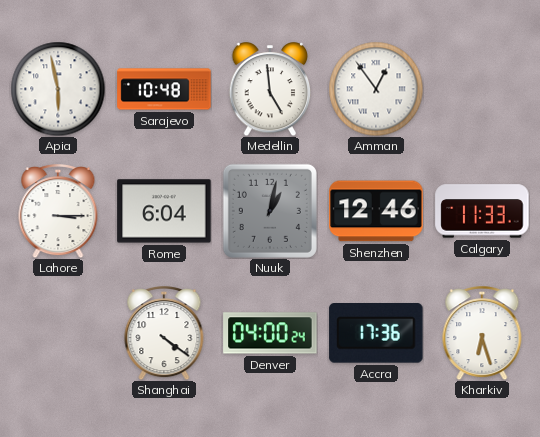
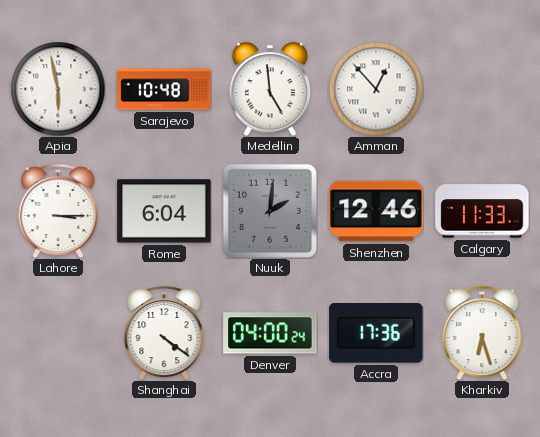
Amman: 12:54 -> 12:53
Nuuk: 1:02 -> 2:01
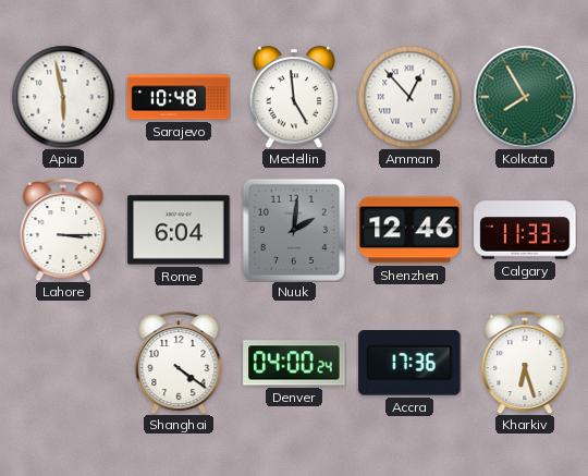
Kolkata: none -> 7:55
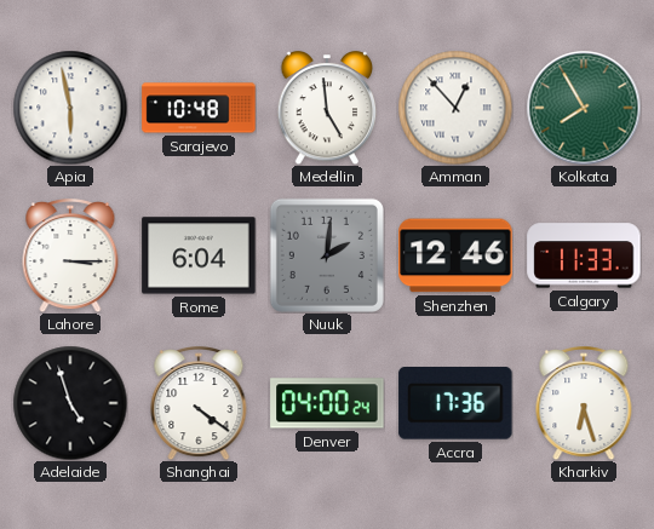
Adelaide: none -> 4:57
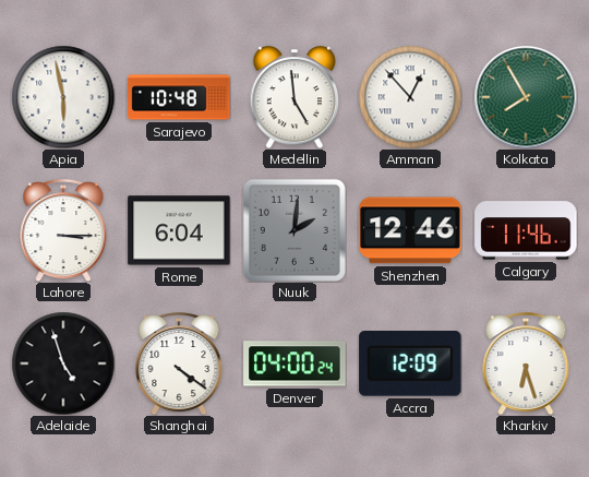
Calgary: 11:33 -> 11:46
Accra: 17:36 -> 12:09
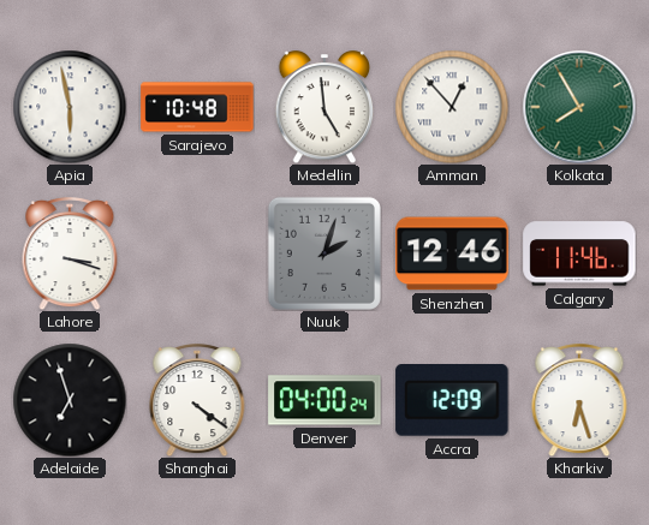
Lahore: 3:15 -> 3:18
Rome: 6:04 -> none
Nuuk: 2:01 -> 2:03
Adelaide: 4:57 -> 6:57
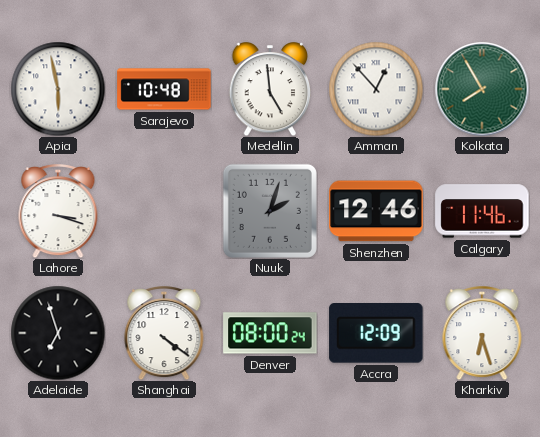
Denver: 04:00 -> 08:00
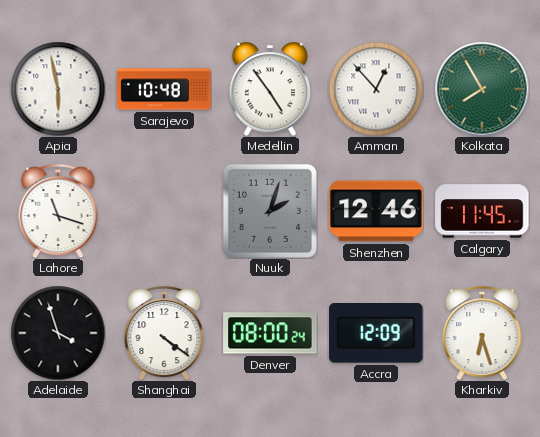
Medellin: 4:59 -> 4:54
Lahore: 3:18 -> 11:18
Calgary: 11:46 -> 11:45
Adelaide: 6:57 -> 3:57
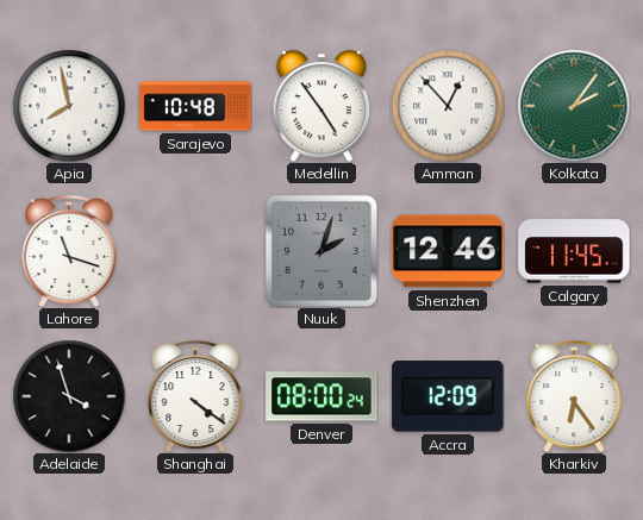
Apia: 5:58 -> 7:58
Kolkata: 7:55 -> 2:06
Kharkiv: 6:27 -> 6:24
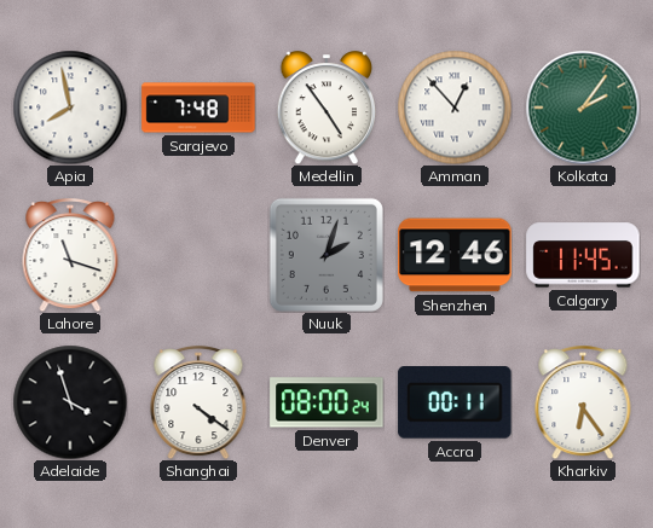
Sarajevo: 10:48 -> 7:48
Accra: 12:09 -> 00:11
